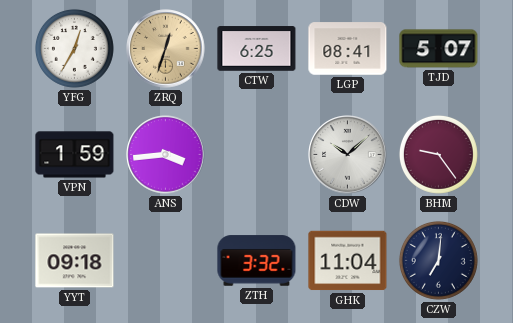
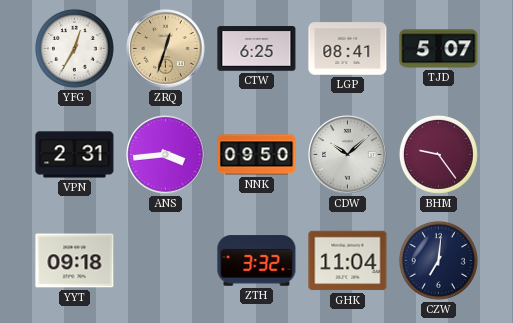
VPN: 1:59 -> 2:31
NNK: none -> 09:50
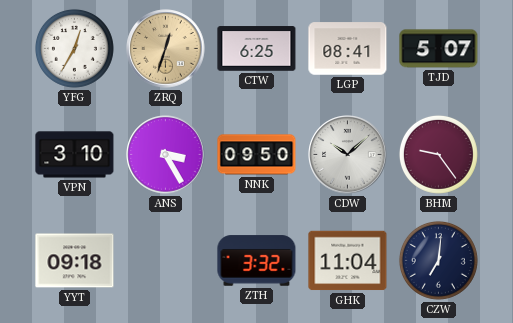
VPN: 2:31 -> 3:10
ANS: 3:44 -> 3:25
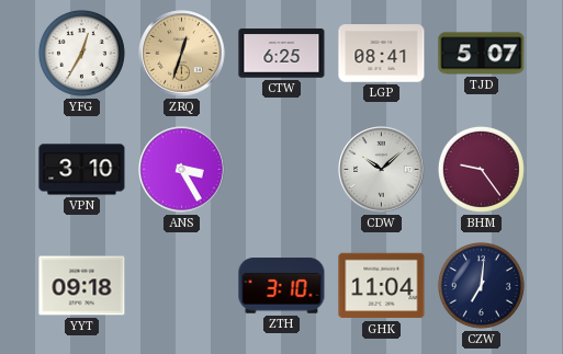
NNK: 09:50 -> none
ZTH: 3:32 -> 3:10
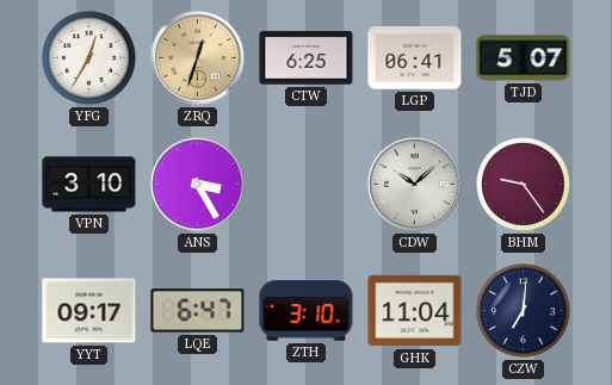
LGP: 08:41 -> 06:41
YYT: 09:18 -> 09:17
LQE: none -> 6:47
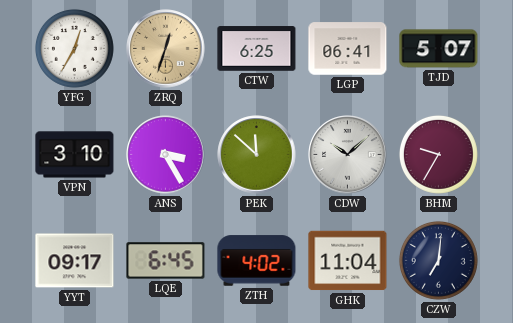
PEK: none -> 11:52
BHM: 9:24 -> 9:35
LQE: 6:47 -> 6:45
ZTH: 3:10 -> 4:02
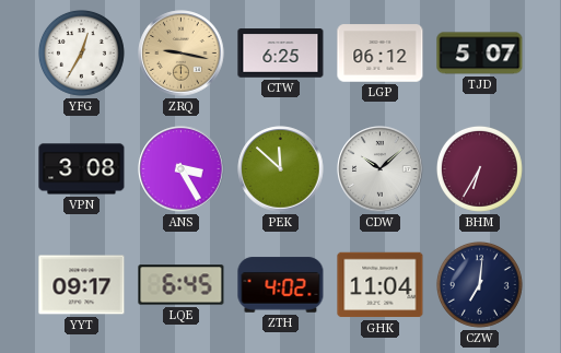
ZRQ: 12:33 -> 9:17
LGP: 06:41 -> 06:12
VPN: 3:10 -> 3:08
BHM: 9:35 -> 6:35
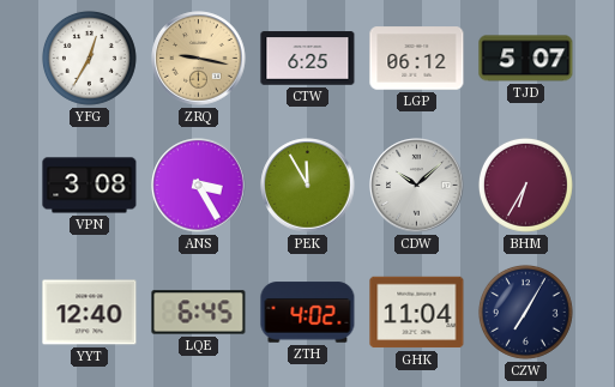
PEK: 11:52 -> 11:55
YYT: 09:17 -> 12:40
CZW: 7:01 -> 7:05
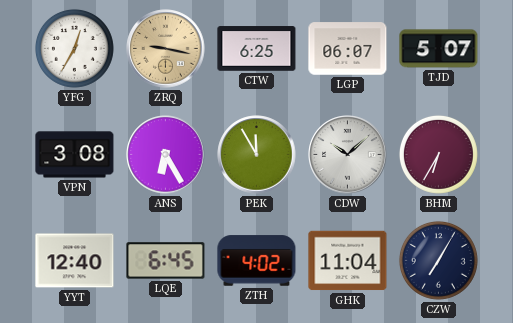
LGP: 06:12 -> 06:07
ANS: 3:25 -> 6:25
